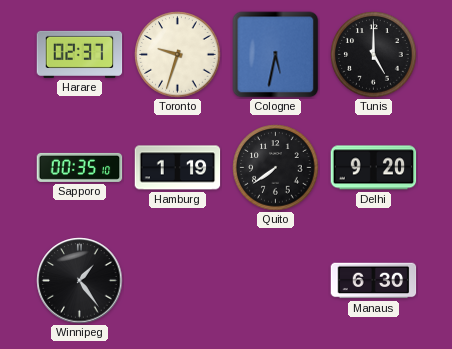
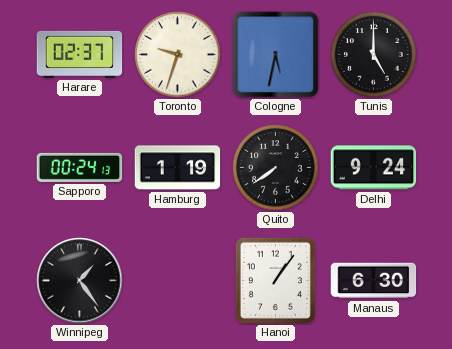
Sapporo: 00:35 -> 00:24
Delhi: 9:20 -> 9:24
Hanoi: none -> 1:06
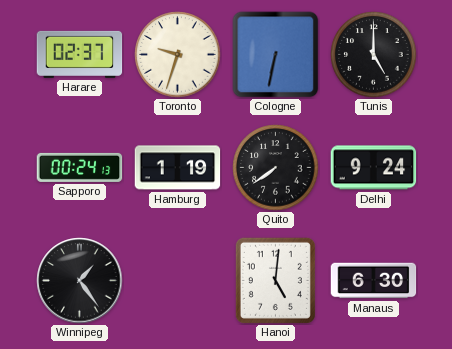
Cologne: 5:32 -> 6:32
Hanoi: 1:06 -> 5:01
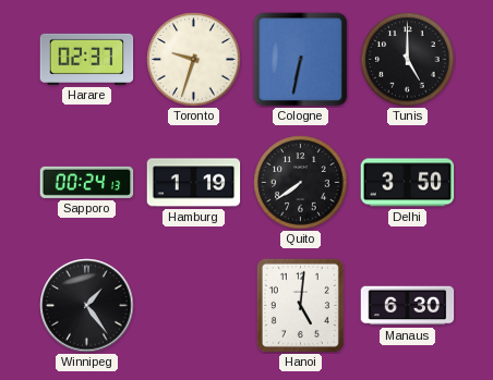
Delhi: 9:24 -> 3:50
